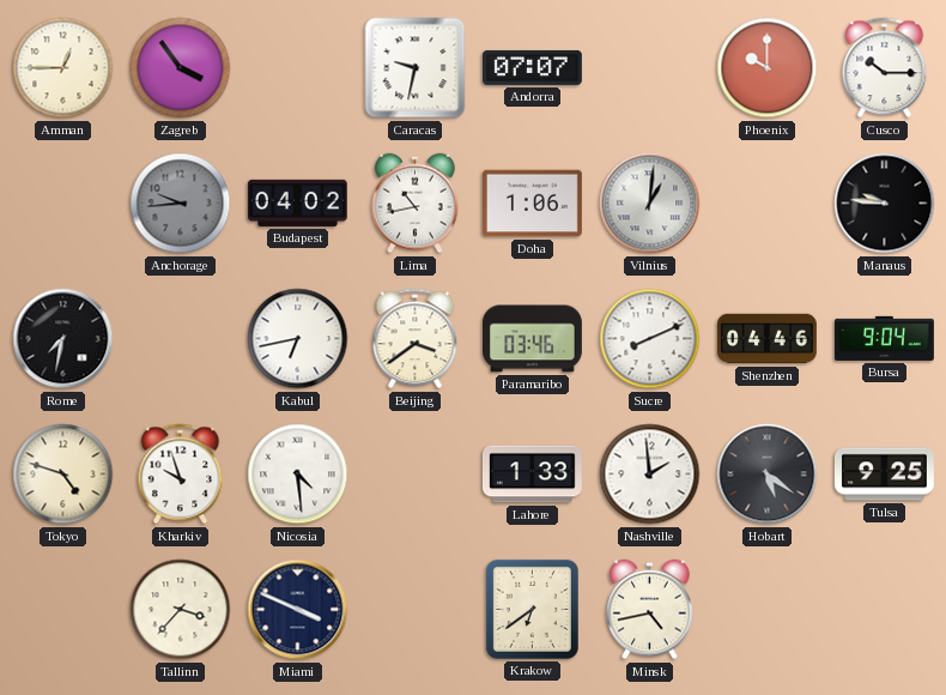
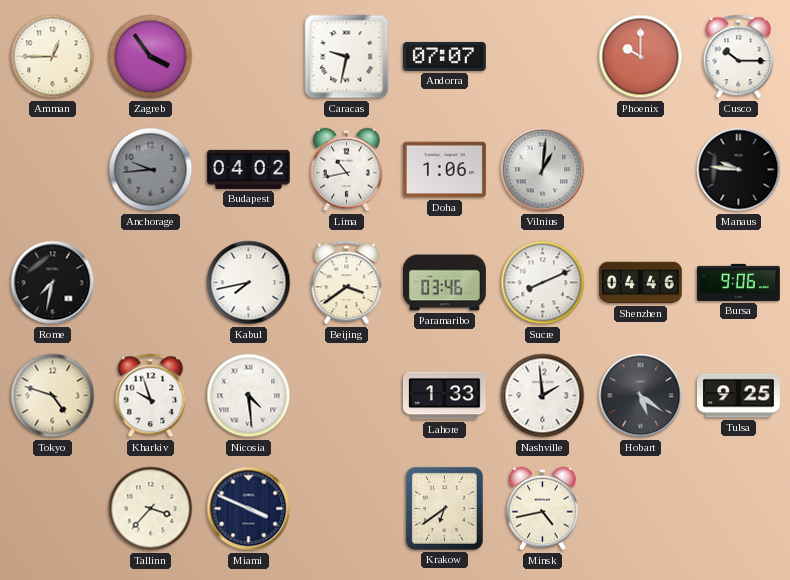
Kabul: 6:43 -> 7:43
Bursa: 9:04 -> 9:06
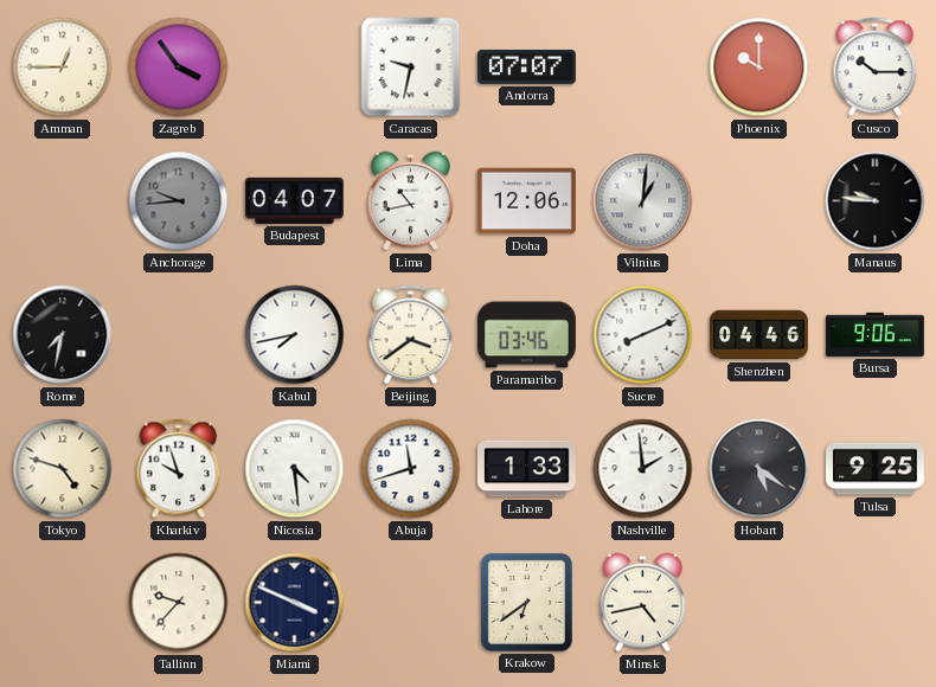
Budapest: 04:02 -> 04:07
Doha: 1:06 -> 12:06
Abuja: none -> 11:42
Tallinn: 3:37 -> 9:37
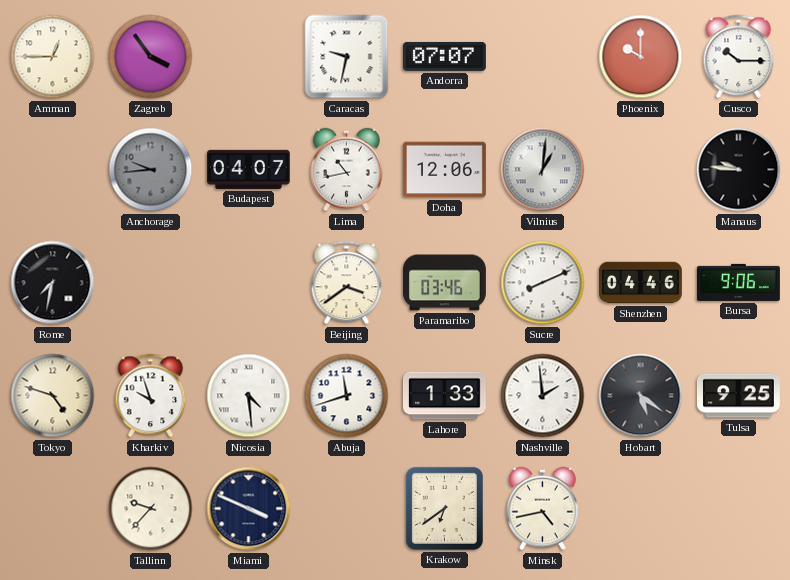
Kabul: 7:43 -> none
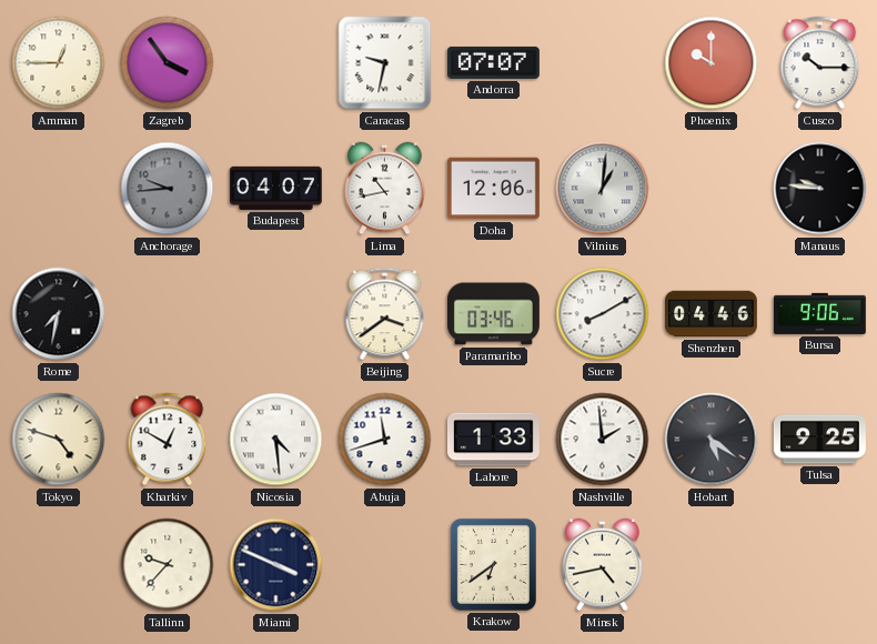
Sucre: 8:11 -> 8:10
Kharkiv: 9:57 -> 12:50
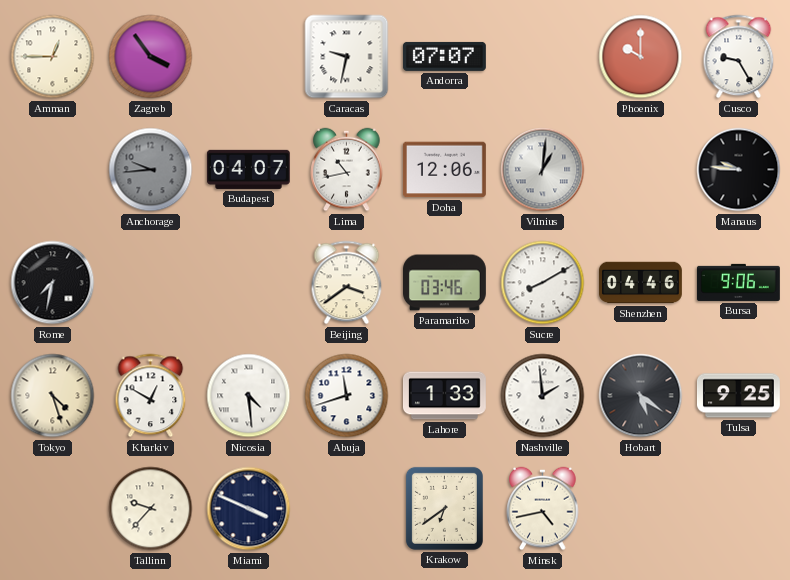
Cusco: 10:15 -> 9:25
Tokyo: 4:48 -> 4:27
